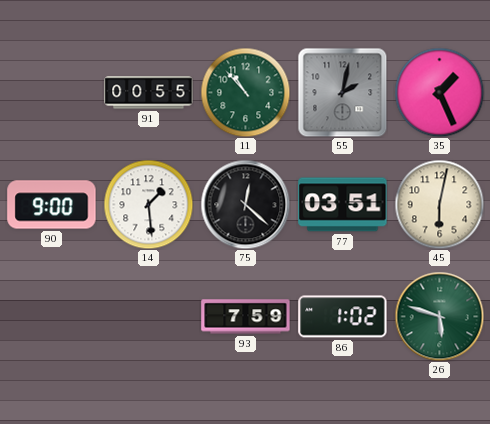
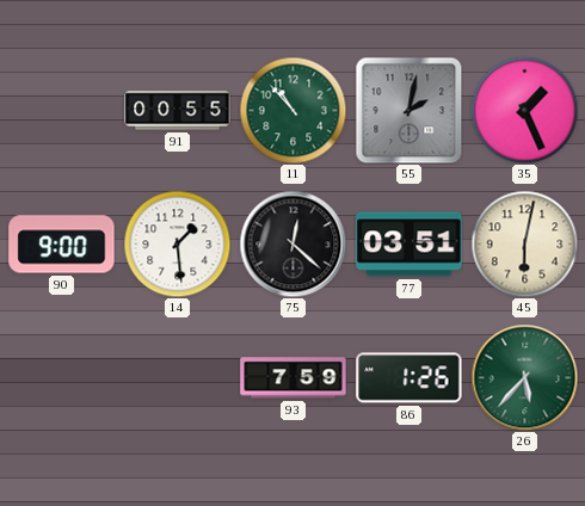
86: 1:02 -> 1:26
26: 5:48 -> 5:37
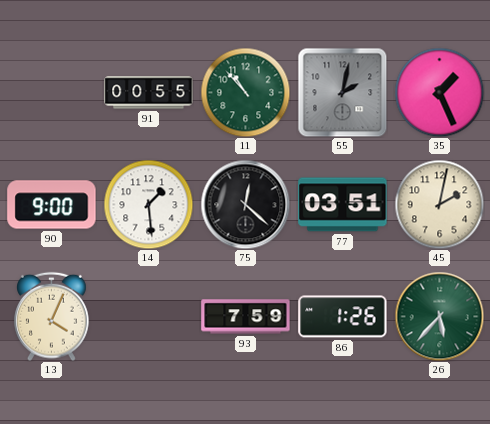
45: 6:02 -> 2:02
13: none -> 4:04
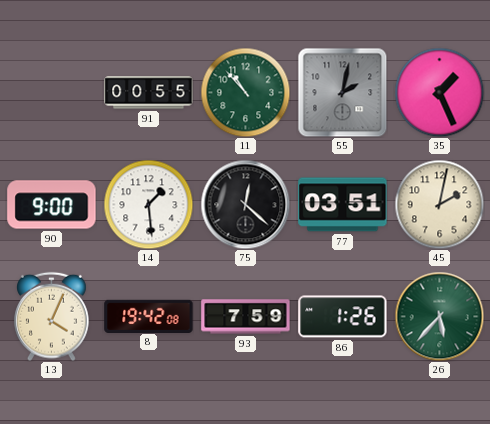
8: none -> 19:42
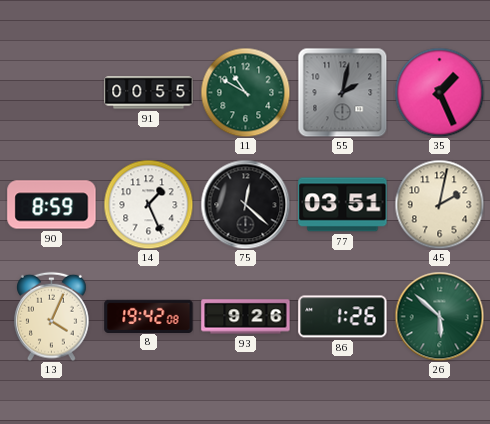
11: 10:53 -> 10:50
90: 9:00 -> 8:59
14: 1:29 -> 1:26
93: 7:59 -> 9:26
26: 5:37 -> 5:52
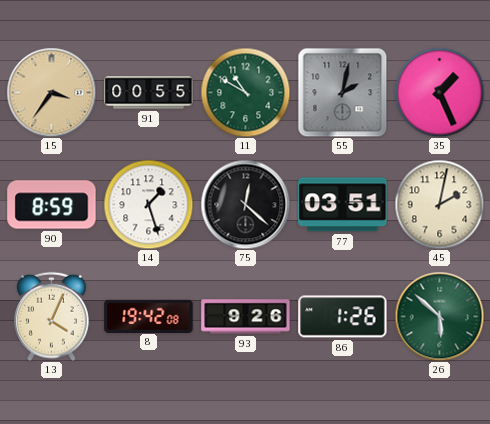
15: none -> 3:36
14: 1:26 -> 1:27
